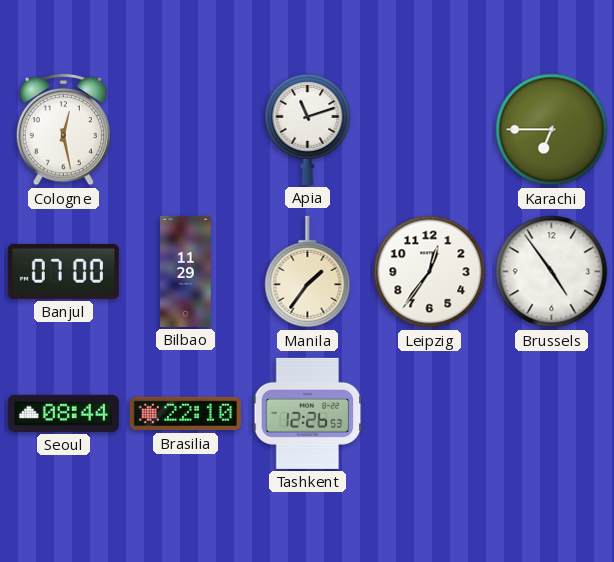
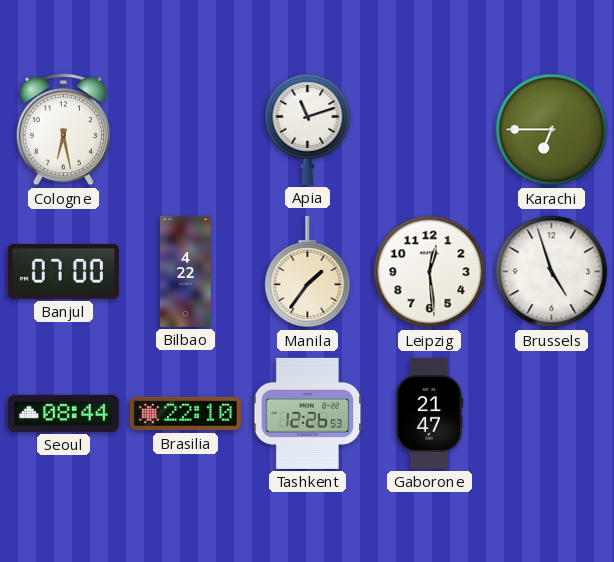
Cologne: 12:28 -> 6:28
Bilbao: 11:29 -> 4:22
Leipzig: 12:36 -> 12:29
Brussels: 4:54 -> 4:57
Gaborone: none -> 21:47
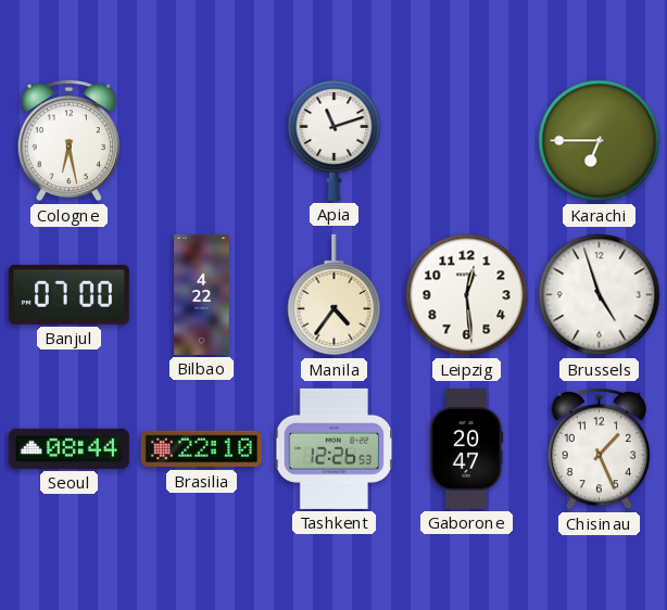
Manila: 1:36 -> 4:36
Gaborone: 21:47 -> 20:47
Chisinau: none -> 1:26
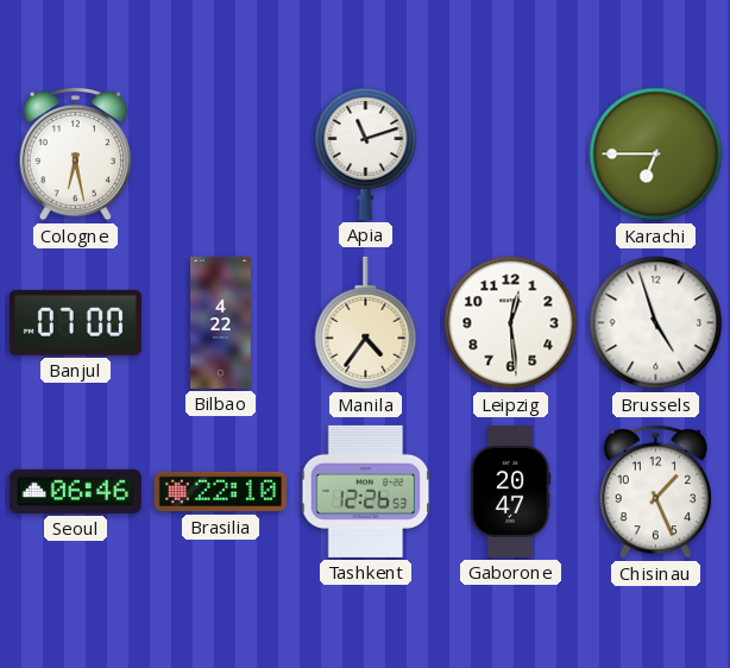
Seoul: 08:44 -> 06:46
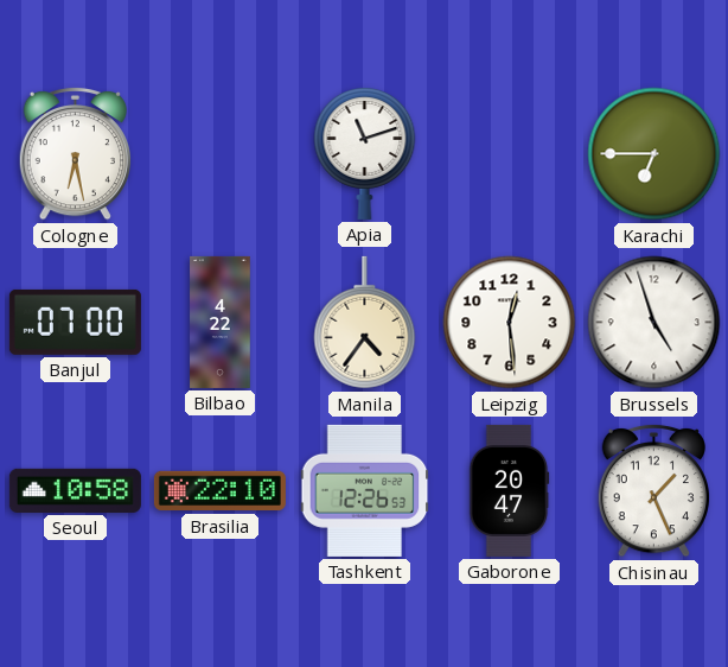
Seoul: 06:46 -> 10:58
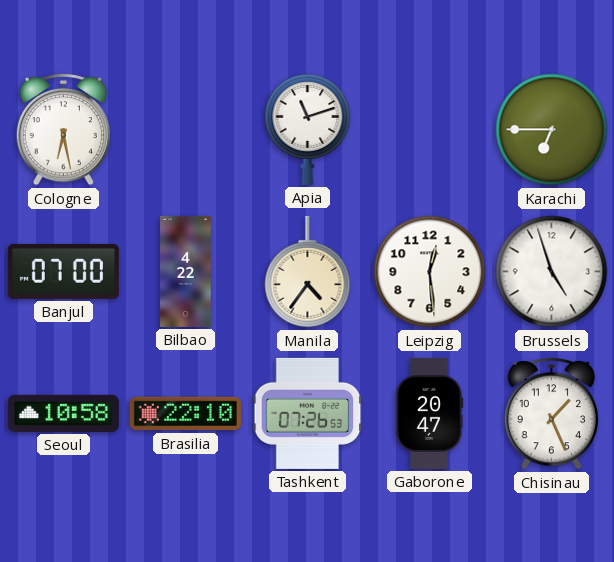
Tashkent: 12:26 -> 07:26
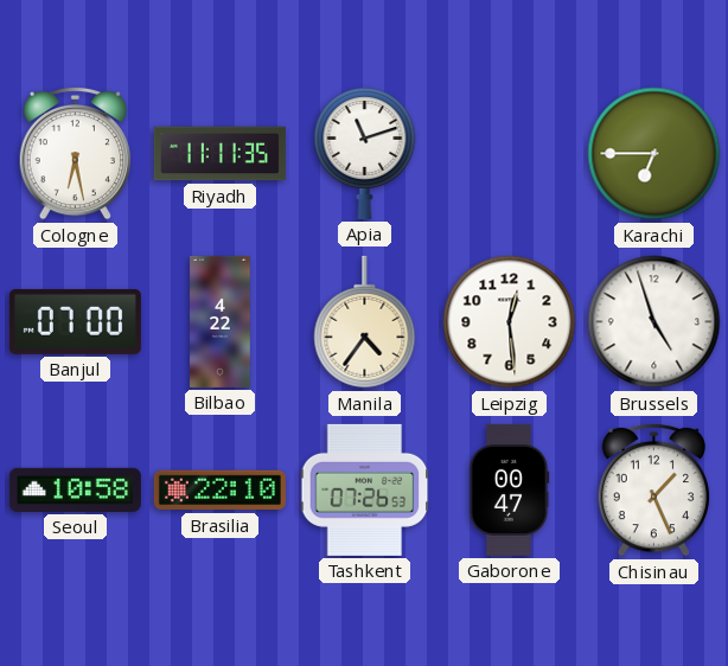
Riyadh: none -> 11:11
Gaborone: 20:47 -> 00:47
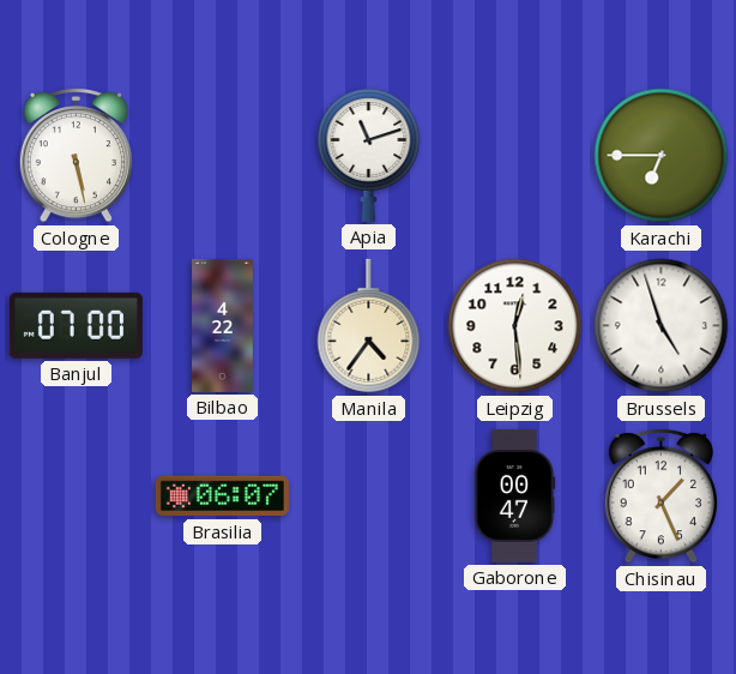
Cologne: 6:28 -> 5:28
Riyadh: 11:11 -> none
Seoul: 10:58 -> none
Brasilia: 22:10 -> 06:07
Tashkent: 07:26 -> none
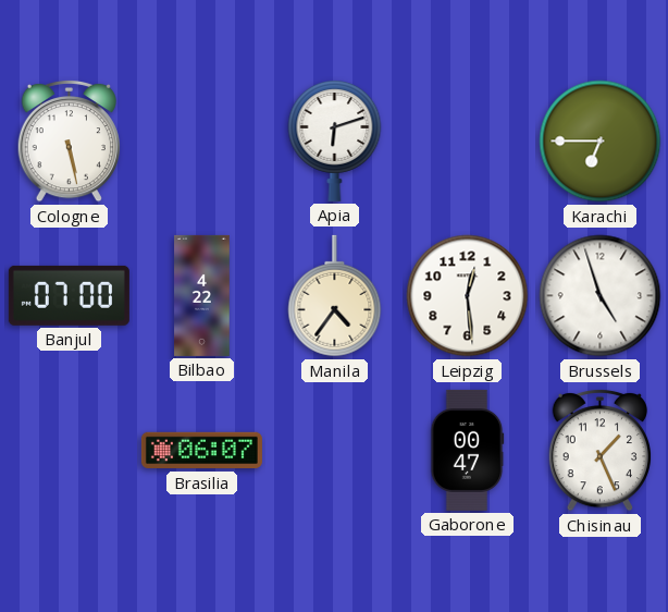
Apia: 11:12 -> 6:12
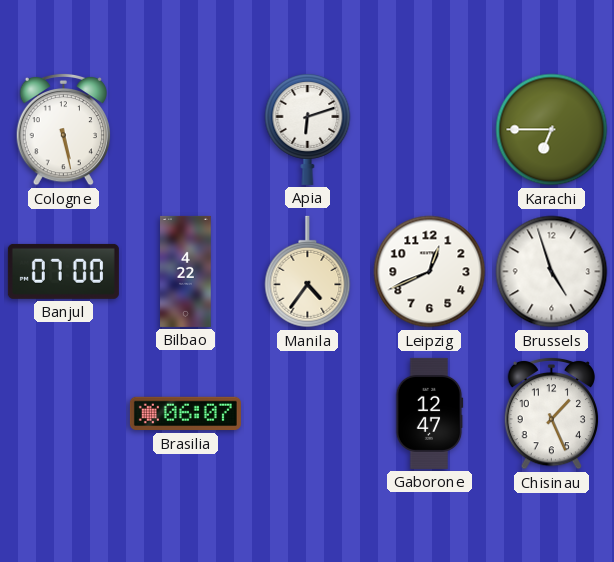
Leipzig: 12:29 -> 12:41
Gaborone: 00:47 -> 12:47
